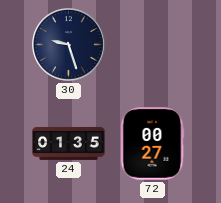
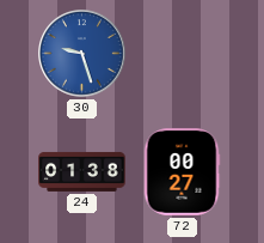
30 dial: navy -> blue
24: 01:35 -> 01:38
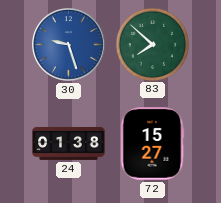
83: none -> 7:52
72: 00:27 -> 15:27
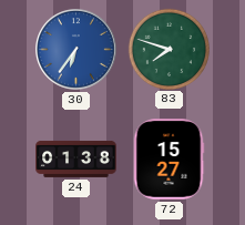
30: 9:27 -> 6:36
83: 7:52 -> 7:48
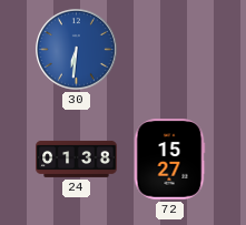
30: 6:36 -> 6:31
83: 7:48 -> none
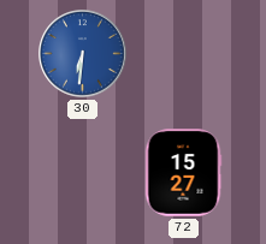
24: 01:38 -> none
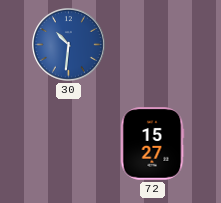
30: 6:31 -> 10:31
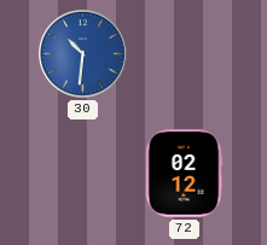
72: 15:27 -> 02:12
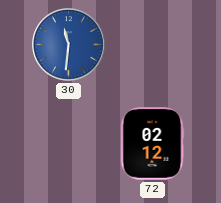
30: 10:31 -> 11:31
